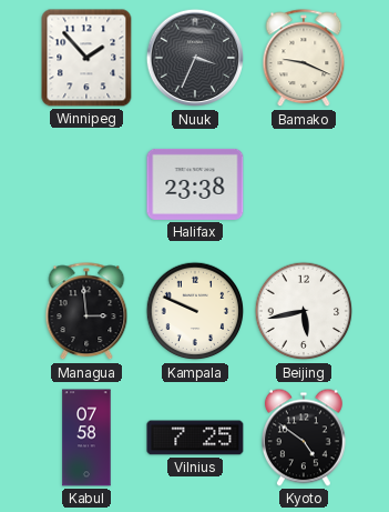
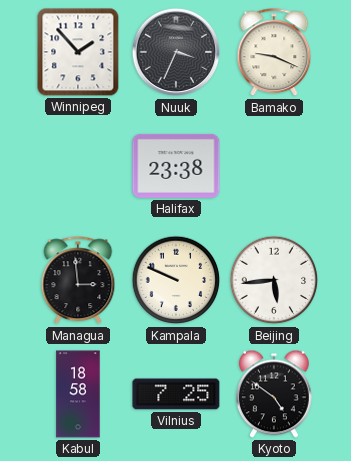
Beijing: 5:43 -> 5:44
Kabul: 07:58 -> 18:58
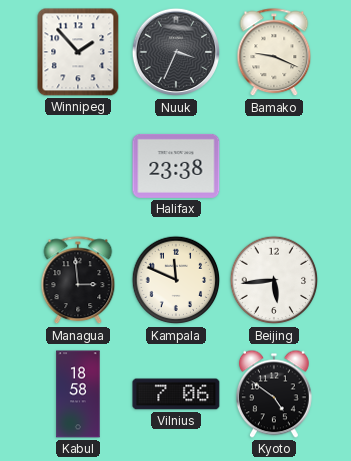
Kampala: 9:49 -> 11:49
Vilnius: 7:25 -> 7:06
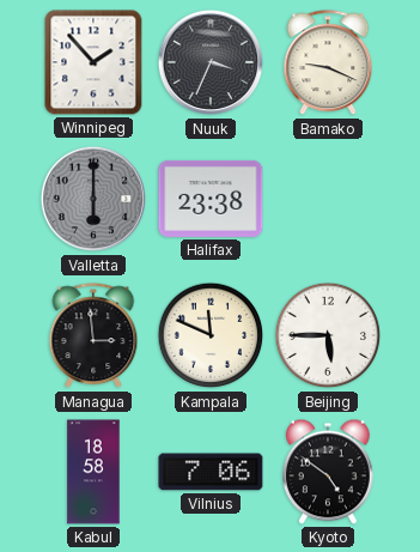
Valletta: none -> 6:00
Beijing: 5:44 -> 5:45
